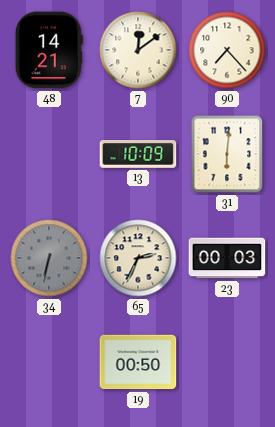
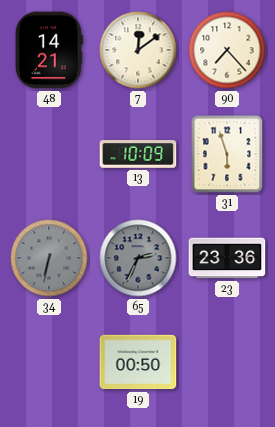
31: 6:01 -> 5:57
65 dial: cream -> grey
23: 00:03 -> 23:36
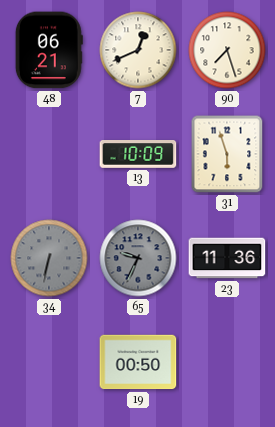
48: 14:21 -> 06:21
7: 12:09 -> 12:41
90: 7:23 -> 7:27
65: 2:34 -> 9:34
23: 23:36 -> 11:36
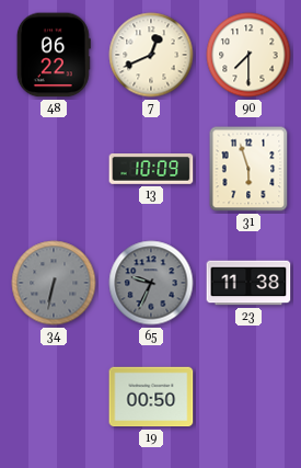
48: 06:21 -> 06:22
90: 7:27 -> 7:30
23: 11:36 -> 11:38
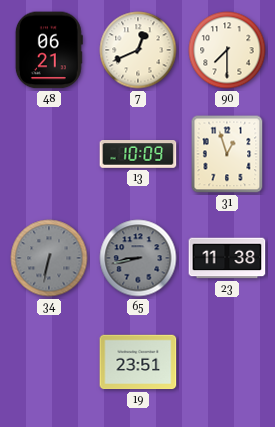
48: 06:22 -> 06:21
31: 5:57 -> 12:57
65: 9:34 -> 8:43
19: 00:50 -> 23:51
